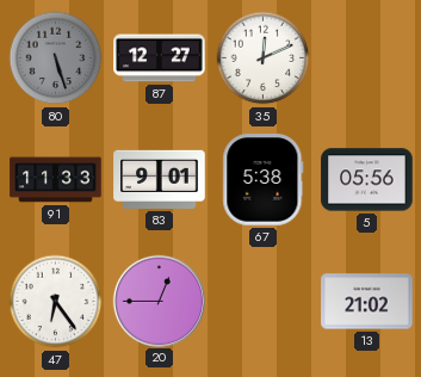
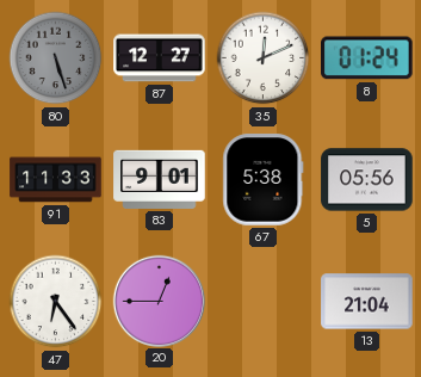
8: none -> 01:24
13: 21:02 -> 21:04
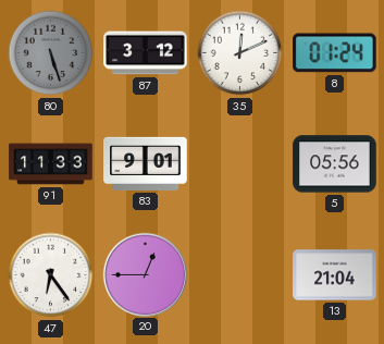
87: 12:27 -> 3:12
67: 5:38 -> none
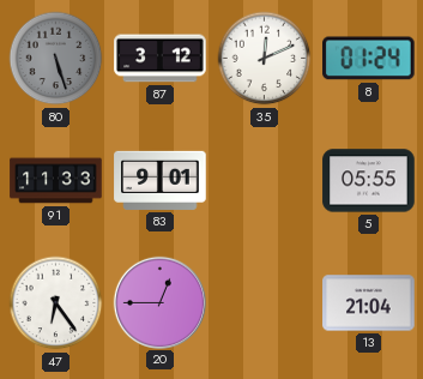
5: 05:56 -> 05:55
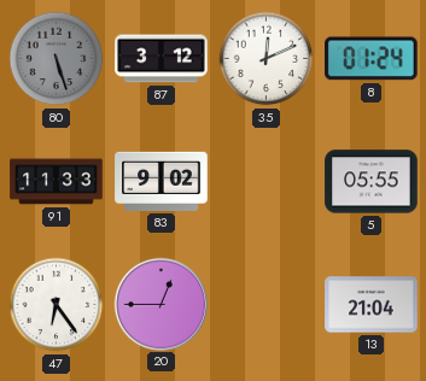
83: 9:01 -> 9:02
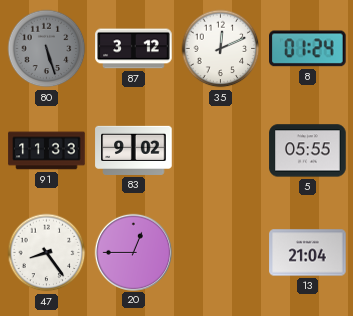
47: 6:24 -> 8:24
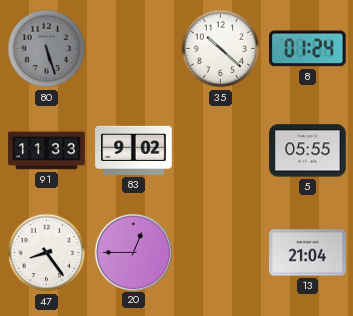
87: 3:12 -> none
35: 12:11 -> 10:22
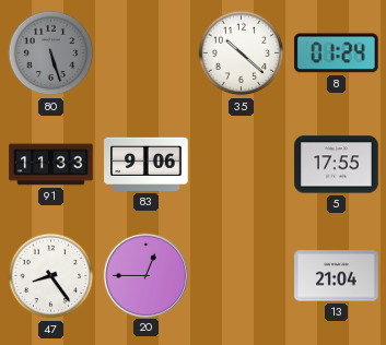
83: 9:02 -> 9:06
5: 05:55 -> 17:55
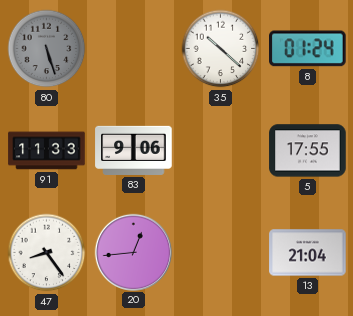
20: 12:45 -> 12:44
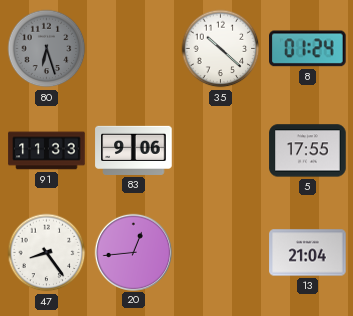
80: 5:27 -> 6:27
